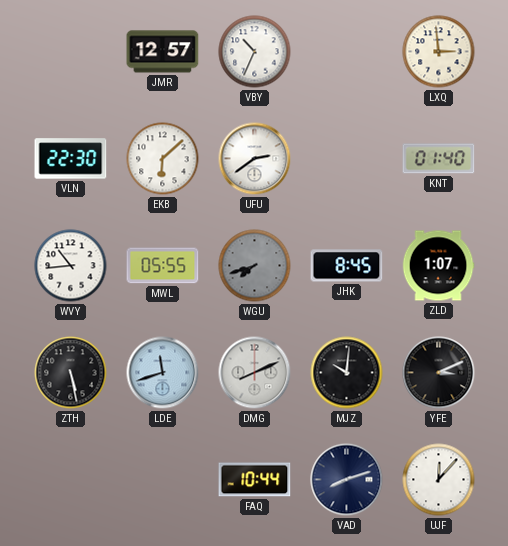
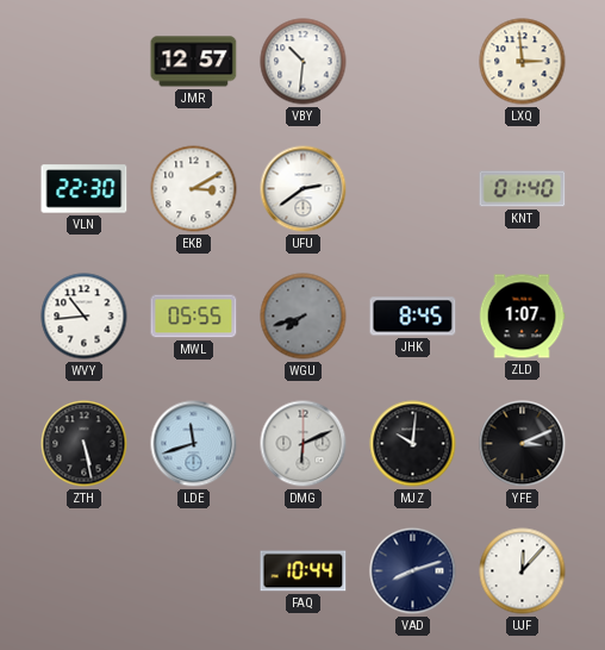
VBY: 10:34 -> 10:31
EKB: 6:08 -> 3:10
DMG: 8:11 -> 6:11
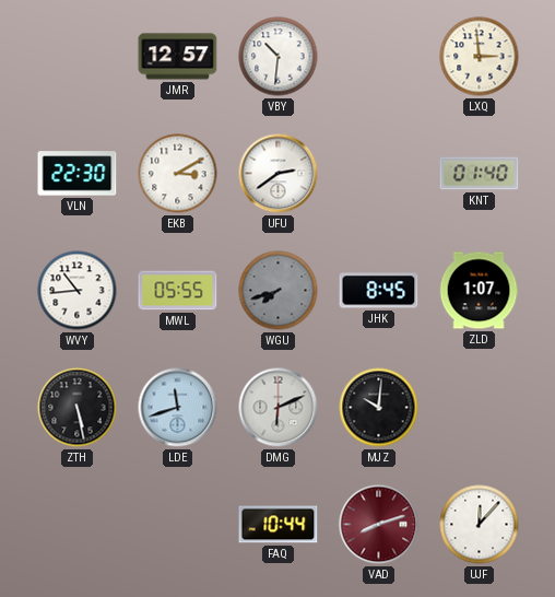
YFE: 3:11 -> none
VAD dial: navy -> burgundy
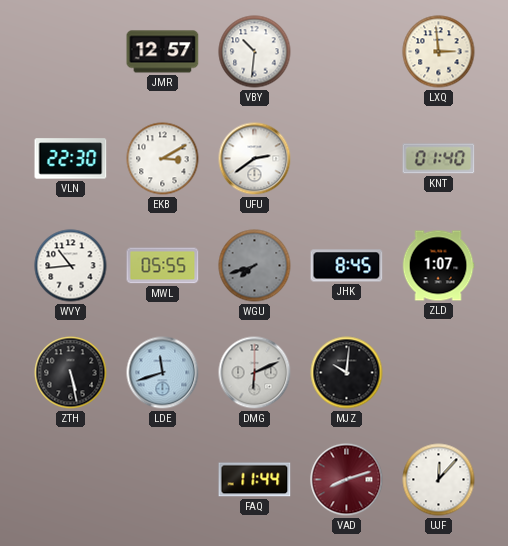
FAQ: 10:44 -> 11:44
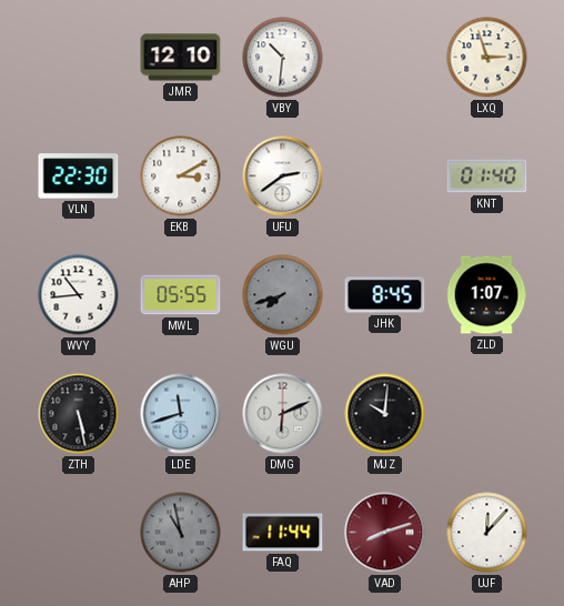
JMR: 12:57 -> 12:10
LXQ: 2:59 -> 2:57
AHP: none -> 10:58
